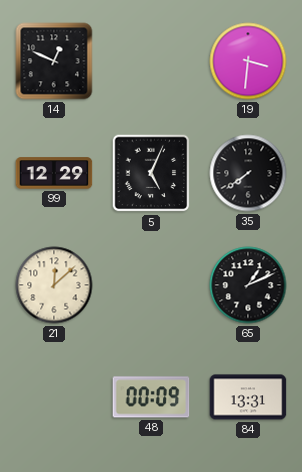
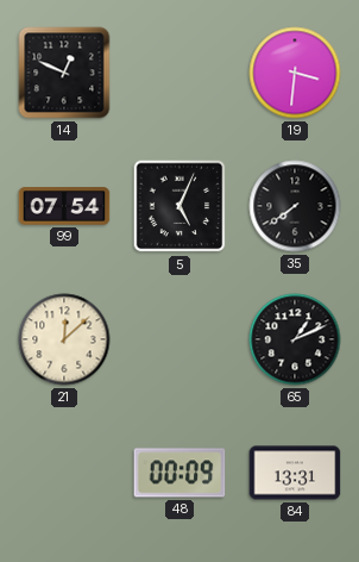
99: 12:29 -> 07:54
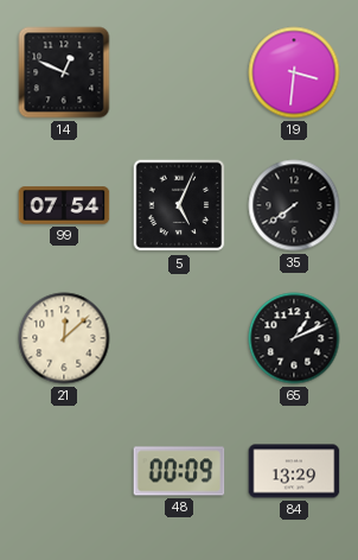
84: 13:31 -> 13:29
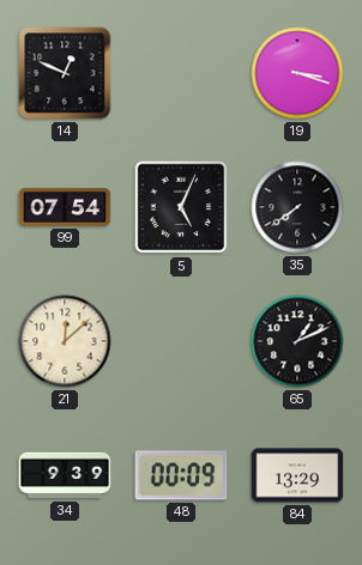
19: 3:31 -> 3:18
34: none -> 9:39
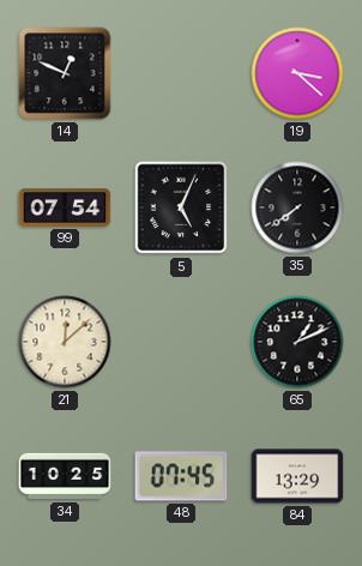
19: 3:18 -> 3:22
34: 9:39 -> 10:25
48: 00:09 -> 07:45
